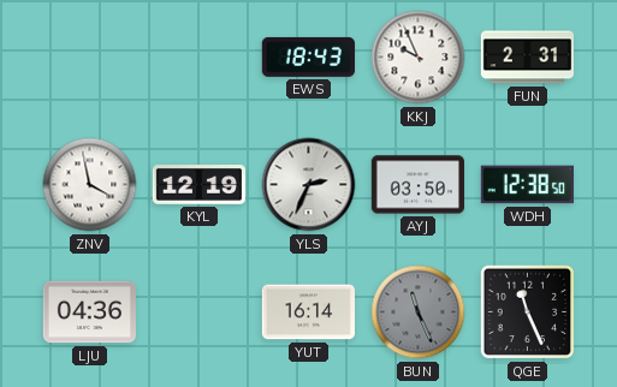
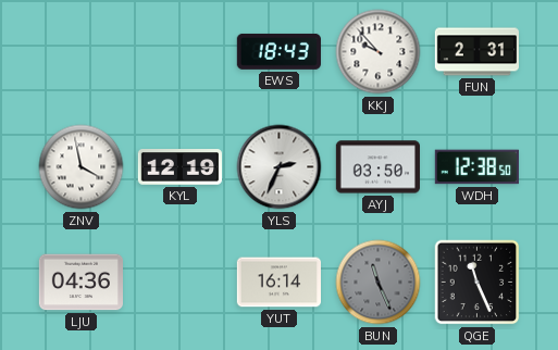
KKJ: 9:56 -> 9:53
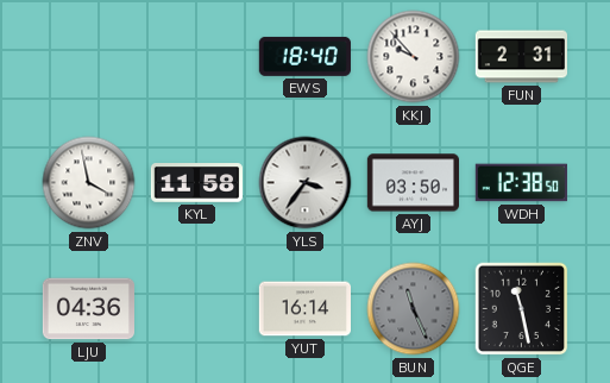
EWS: 18:43 -> 18:40
KYL: 12:19 -> 11:58
YLS: 2:34 -> 3:36
QGE: 11:26 -> 11:28
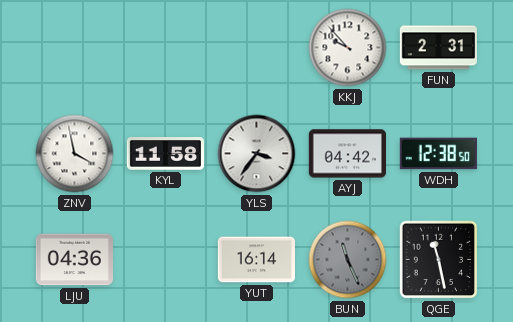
EWS: 18:40 -> none
AYJ: 03:50 -> 04:42
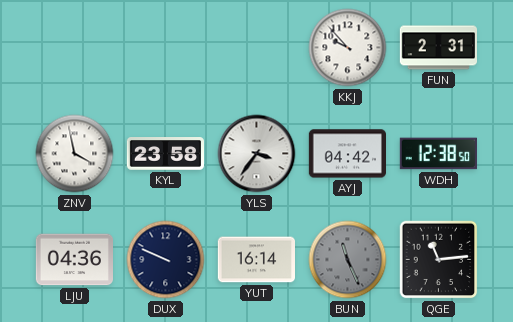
KYL: 11:58 -> 23:58
DUX: none -> 9:49
QGE: 11:28 -> 11:14
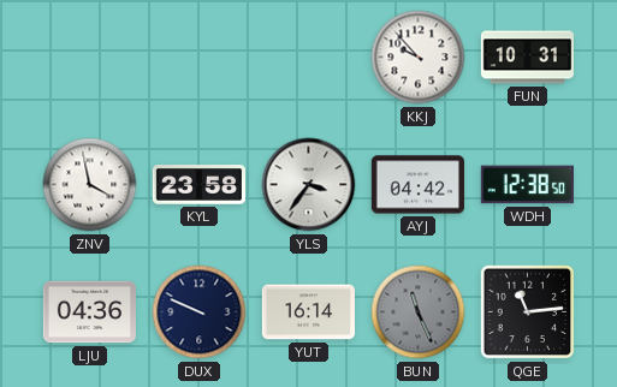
FUN: 2:31 -> 10:31
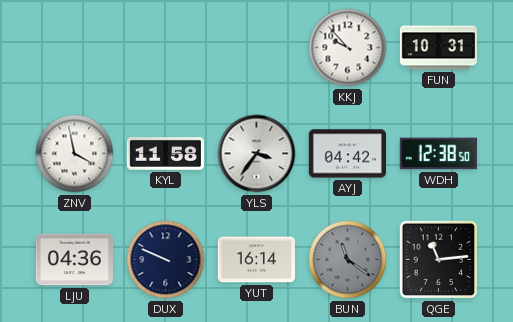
KYL: 23:58 -> 11:58
BUN: 11:26 -> 11:21
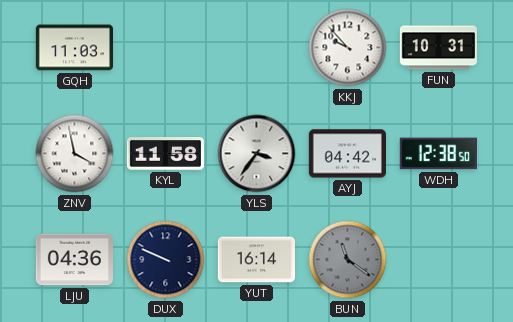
GQH: none -> 11:03
QGE: 11:14 -> none
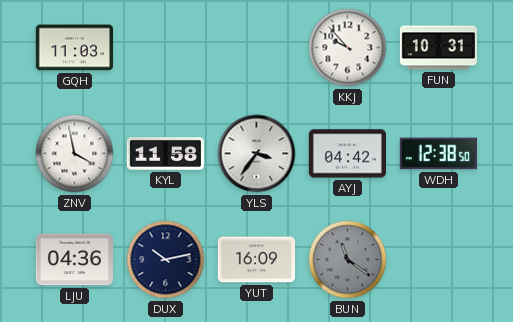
DUX: 9:49 -> 10:13
YUT: 16:14 -> 16:09
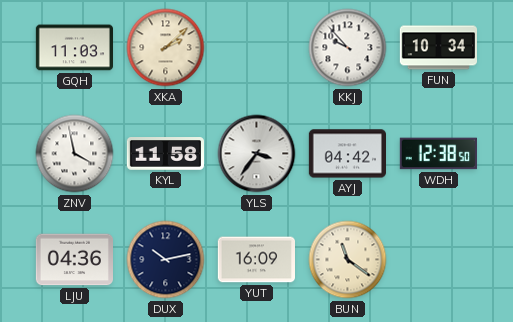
XKA: none -> 2:08
FUN: 10:31 -> 10:34
BUN dial: grey -> cream
